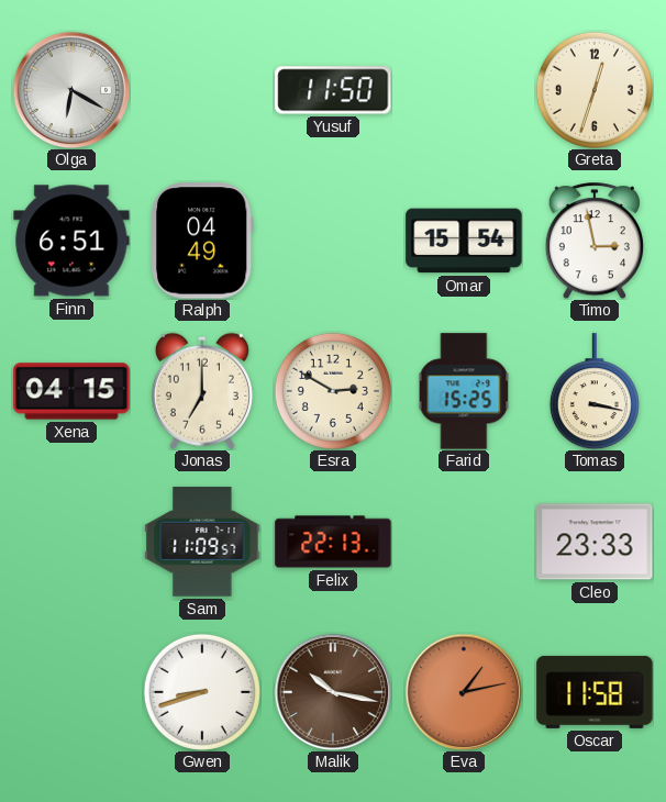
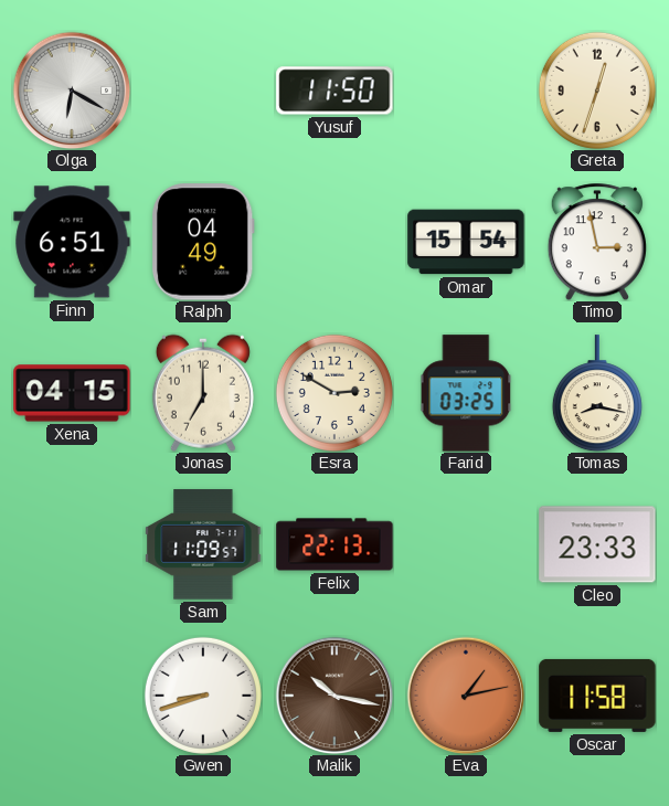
Farid: 15:25 -> 03:25
Tomas: 3:17 -> 8:17
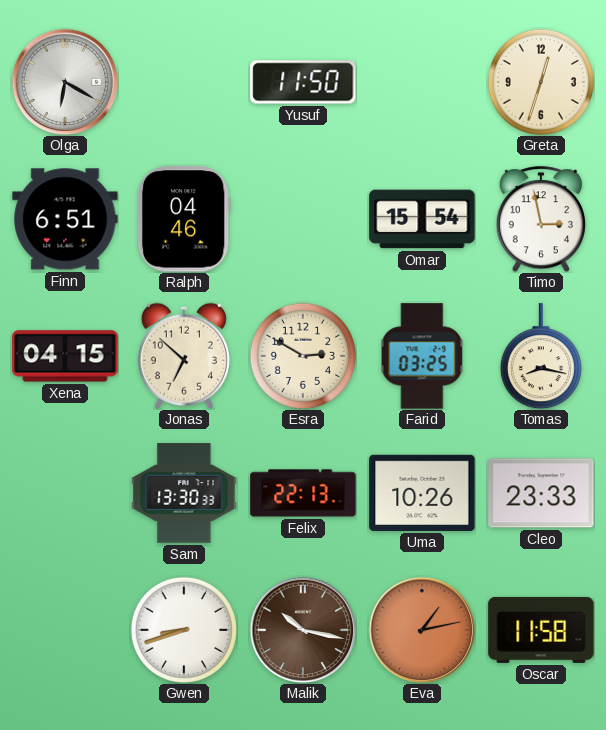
Ralph: 04:49 -> 04:46
Jonas: 7:00 -> 6:52
Sam: 11:09 -> 13:30
Uma: none -> 10:26
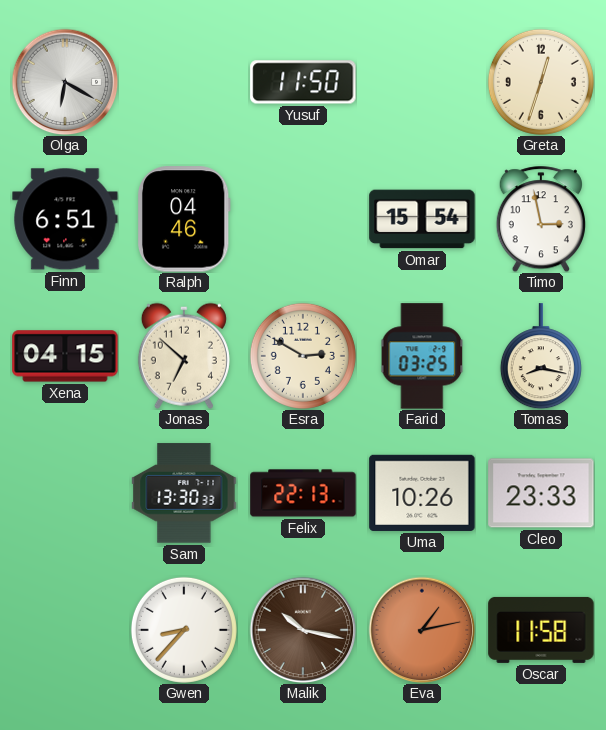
Gwen: 8:42 -> 8:37
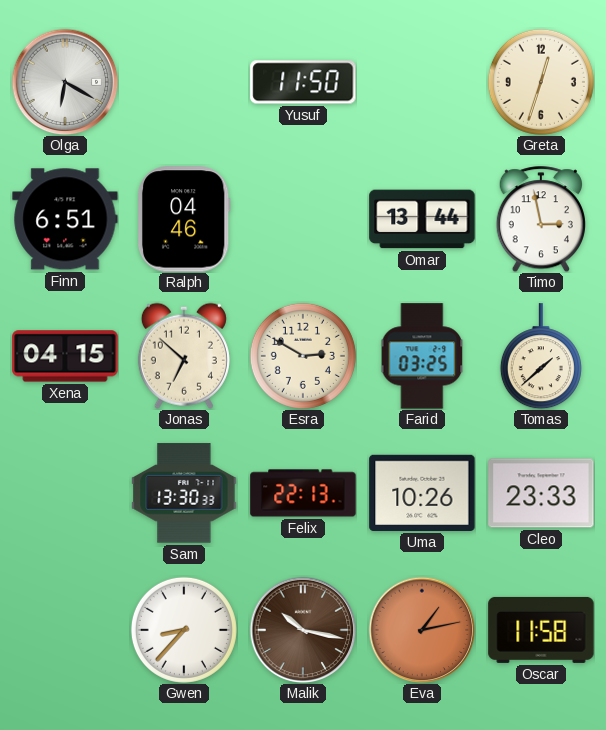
Omar: 15:54 -> 13:44
Tomas: 8:17 -> 1:38
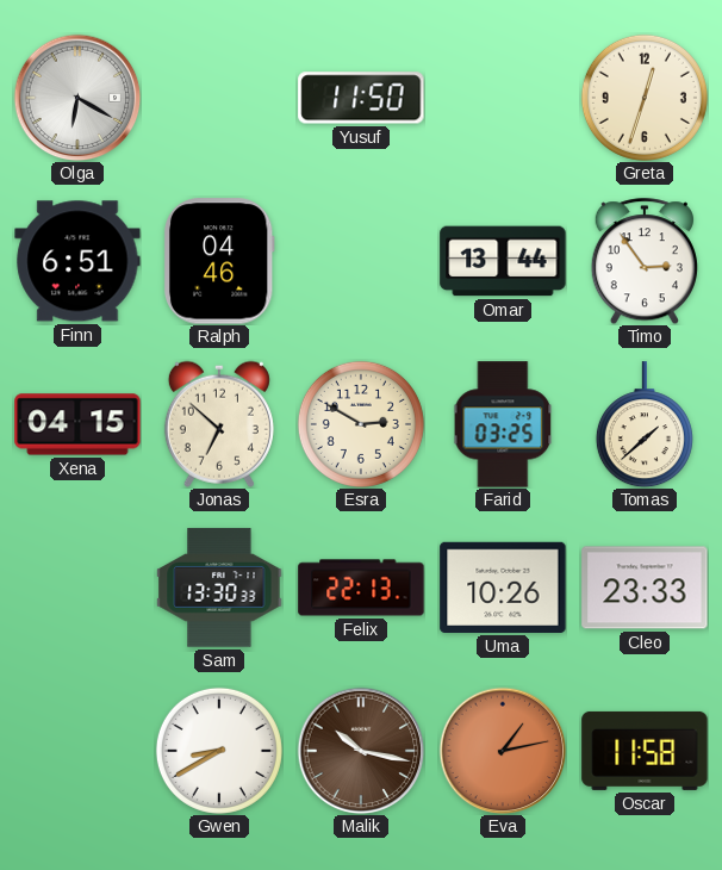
Timo: 2:58 -> 2:54
Gwen: 8:37 -> 8:40
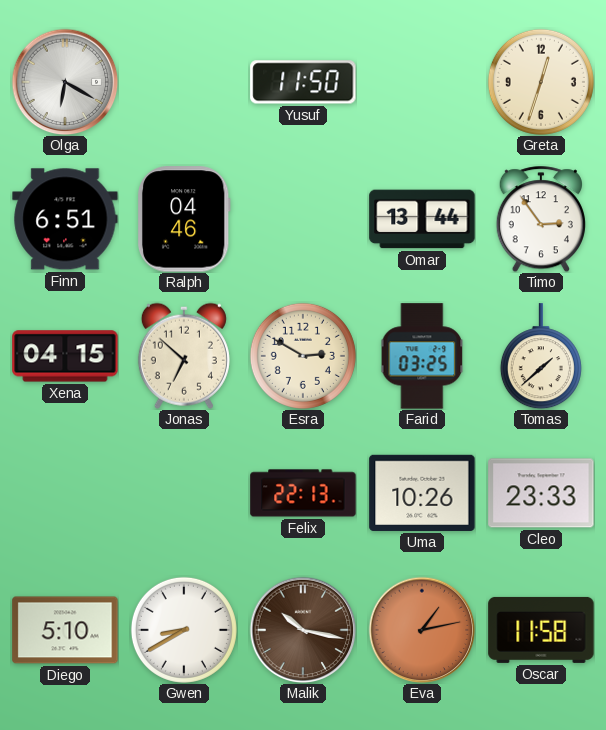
Sam: 13:30 -> none
Diego: none -> 5:10
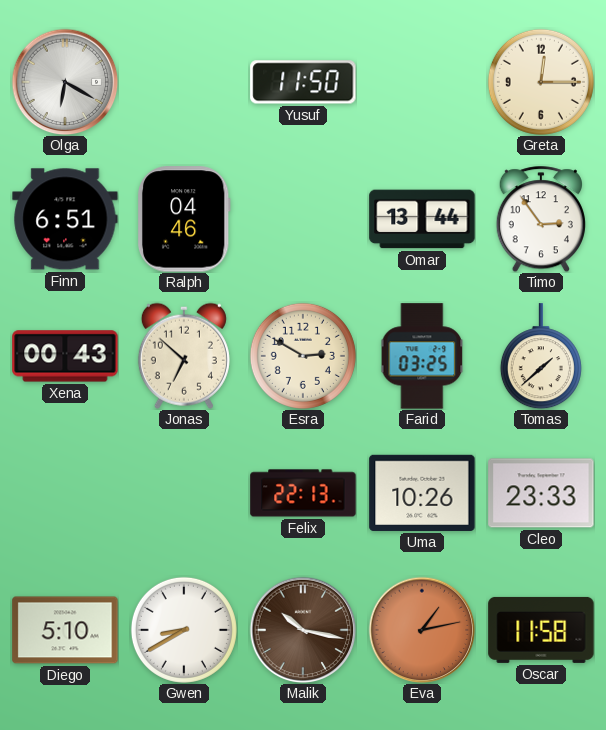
Greta: 12:33 -> 12:15
Xena: 04:15 -> 00:43
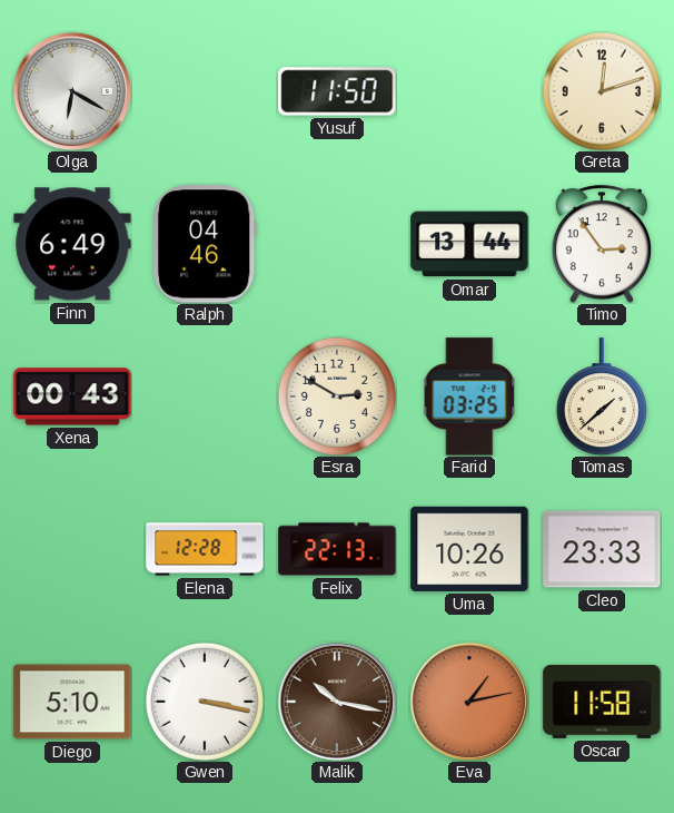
Greta: 12:15 -> 12:12
Finn: 6:51 -> 6:49
Jonas: 6:52 -> none
Elena: none -> 12:28
Gwen: 8:40 -> 3:17
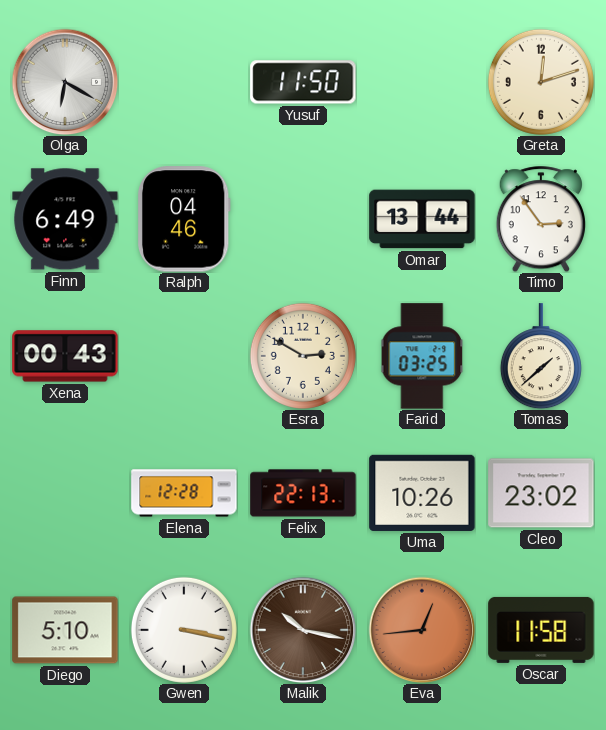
Cleo: 23:33 -> 23:02
Eva: 1:13 -> 12:44
